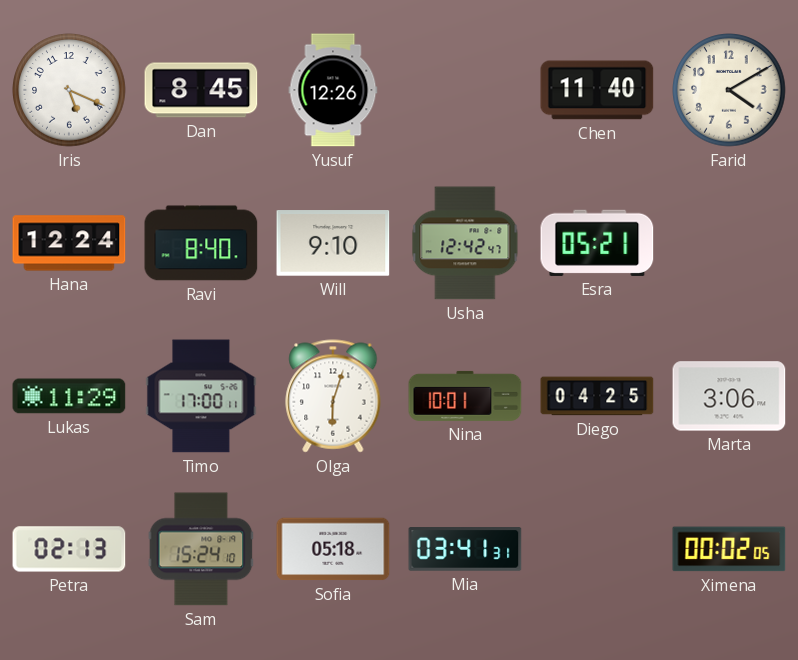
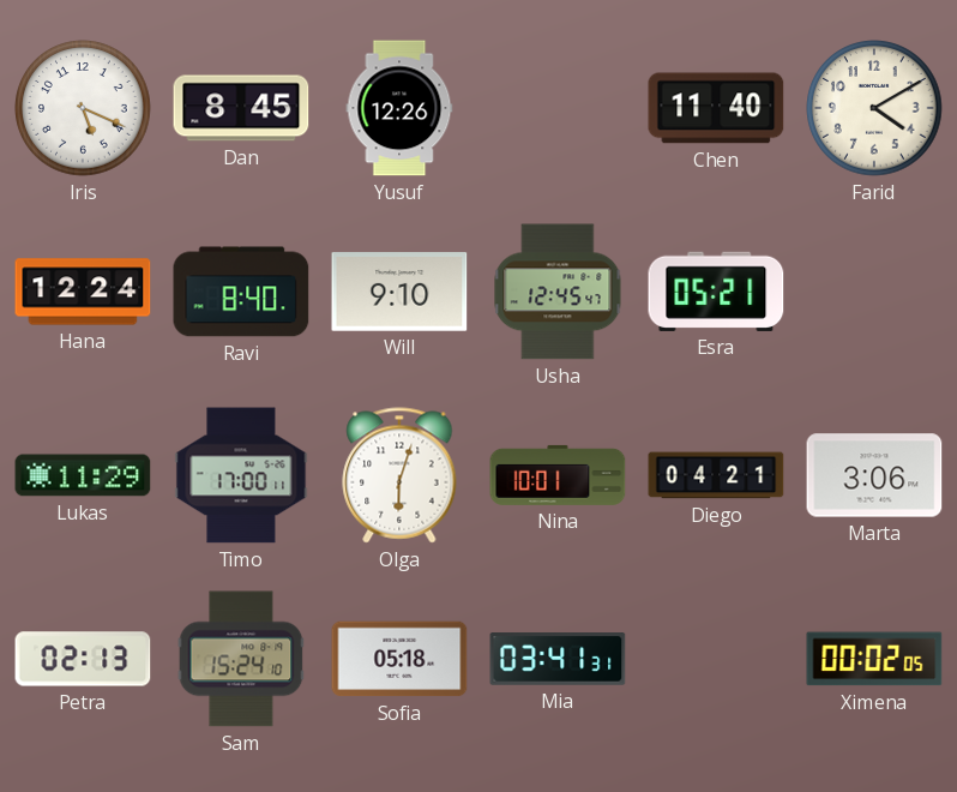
Usha: 12:42 -> 12:45
Diego: 04:25 -> 04:21
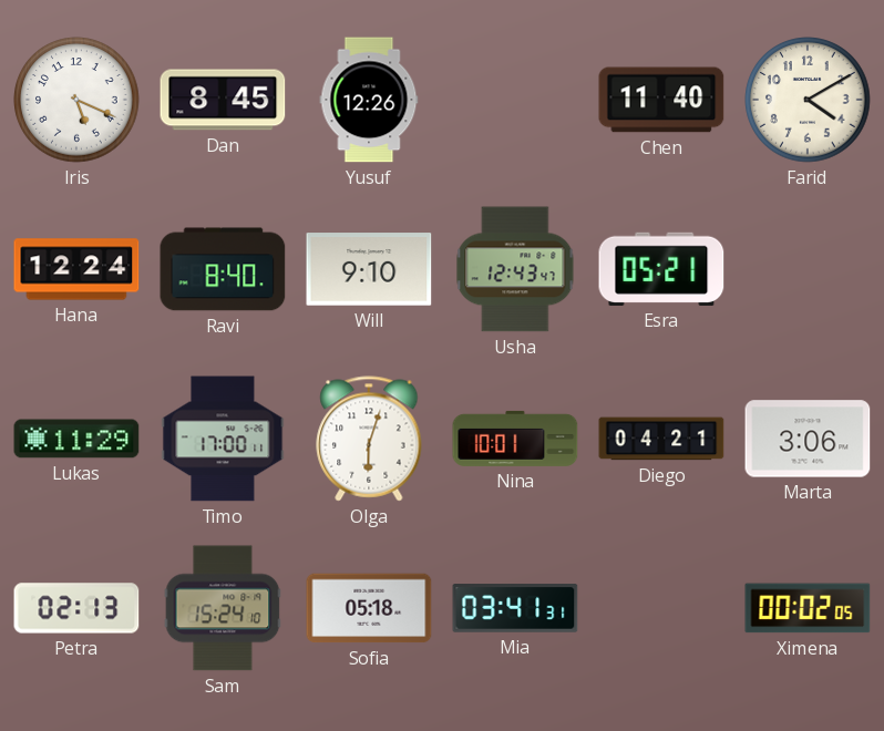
Usha: 12:45 -> 12:43
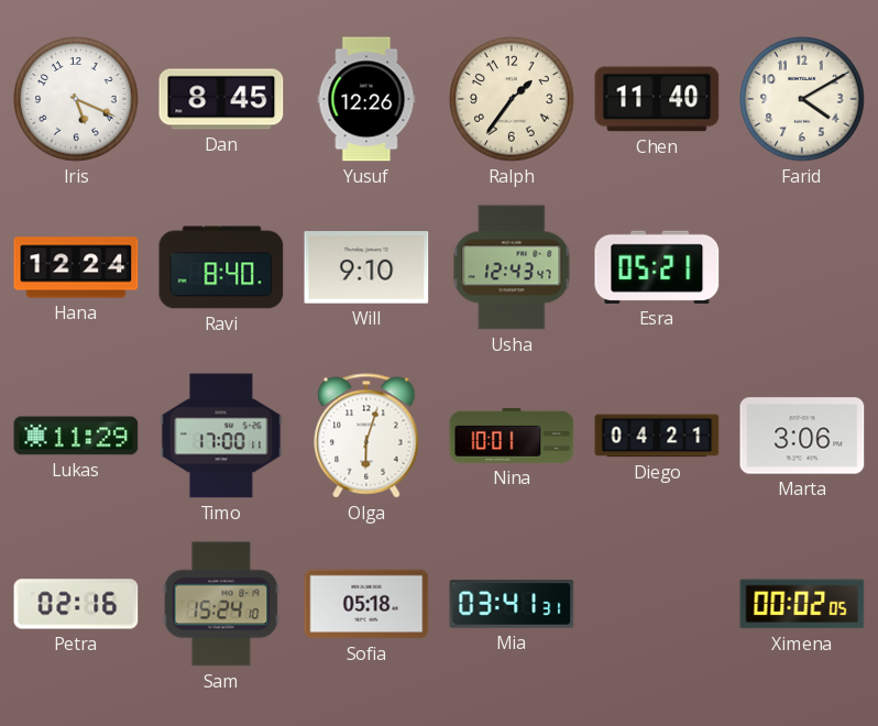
Ralph: none -> 1:36
Petra: 02:13 -> 02:16
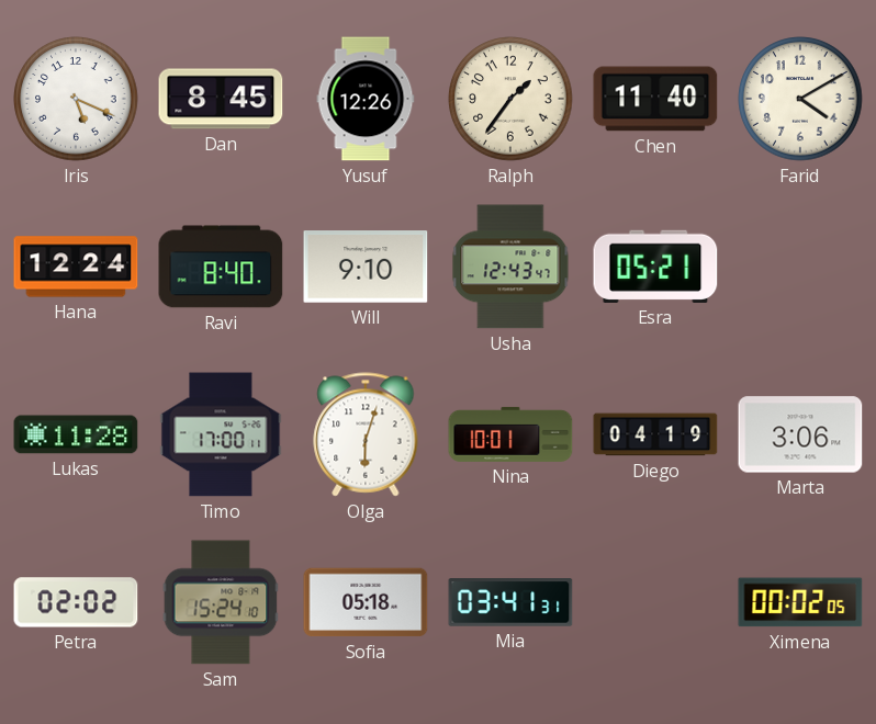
Lukas: 11:29 -> 11:28
Diego: 04:21 -> 04:19
Petra: 02:16 -> 02:02
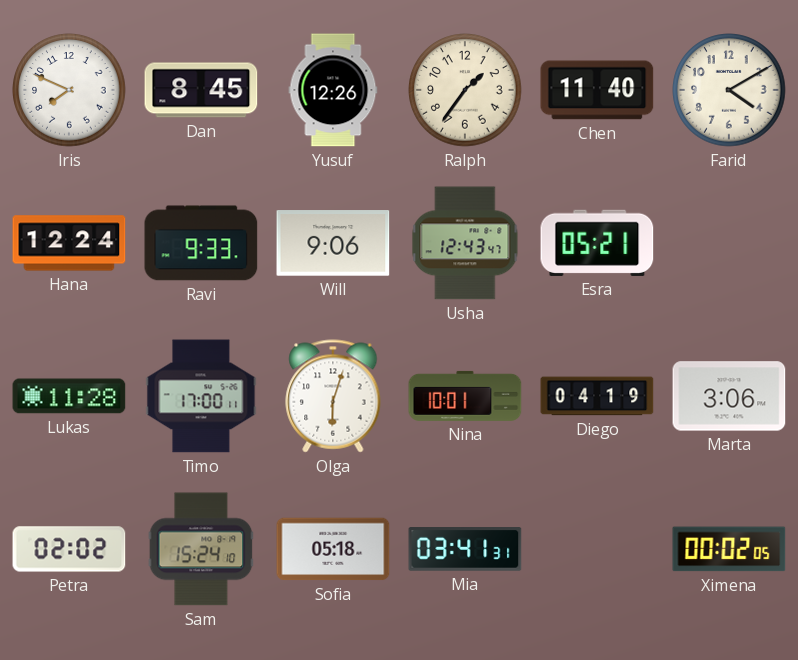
Iris: 5:19 -> 7:49
Ravi: 8:40 -> 9:33
Will: 9:10 -> 9:06
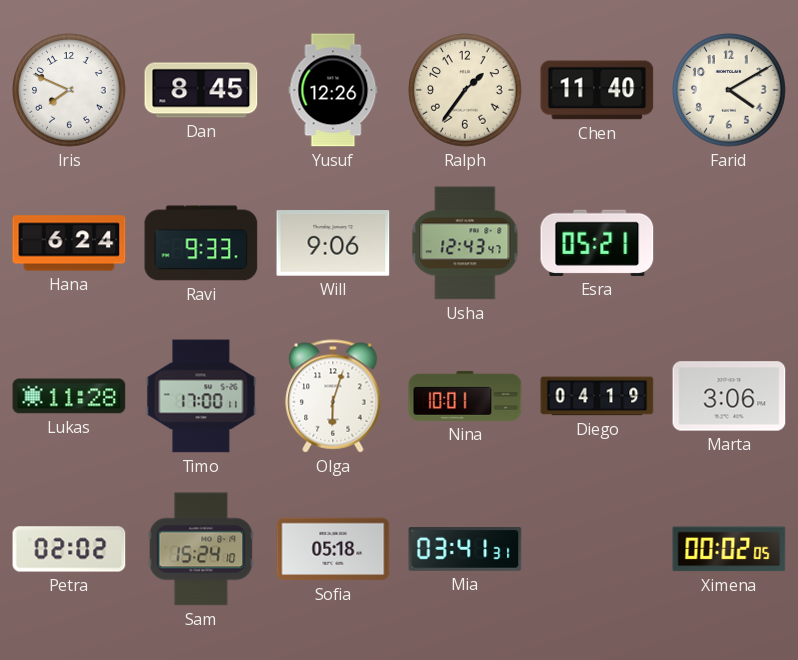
Hana: 12:24 -> 6:24
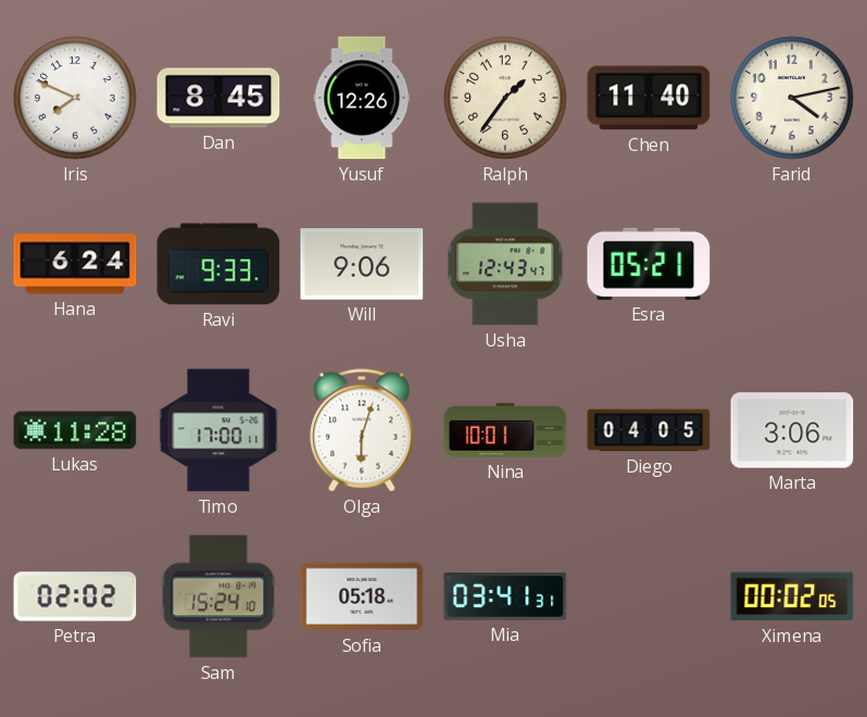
Farid: 4:10 -> 4:13
Diego: 04:19 -> 04:05
